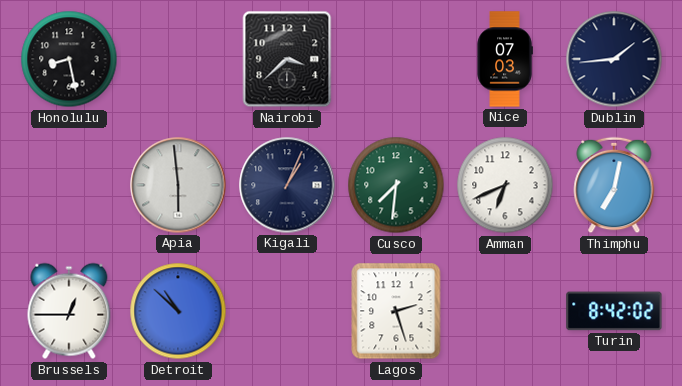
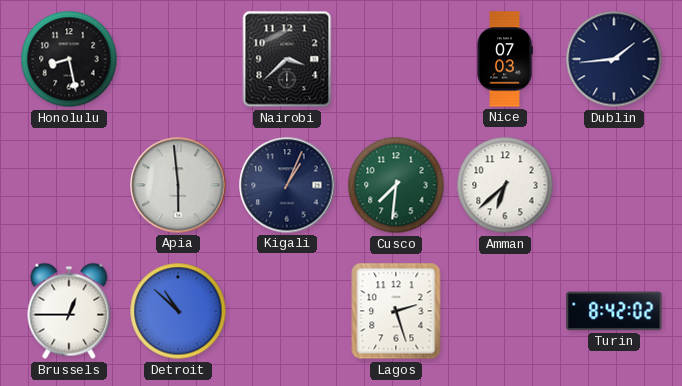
Amman: 6:41 -> 6:38
Thimphu: 7:02 -> none
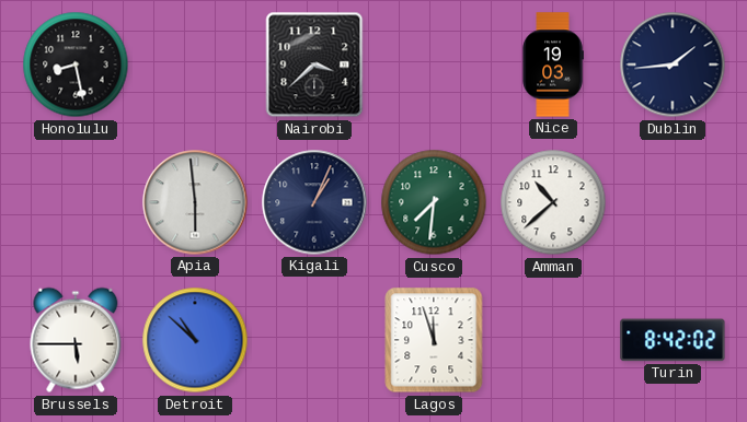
Nice: 07:03 -> 19:03
Amman: 6:38 -> 10:38
Brussels: 12:45 -> 5:45
Lagos: 2:27 -> 11:57
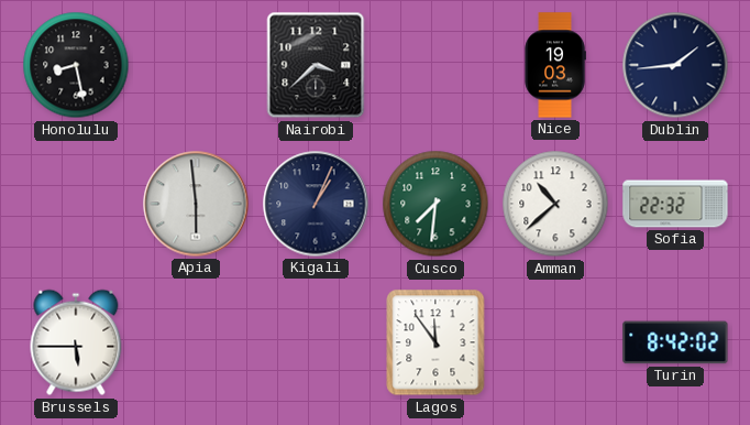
Sofia: none -> 22:32
Detroit: 10:52 -> none
Lagos: 11:57 -> 11:54
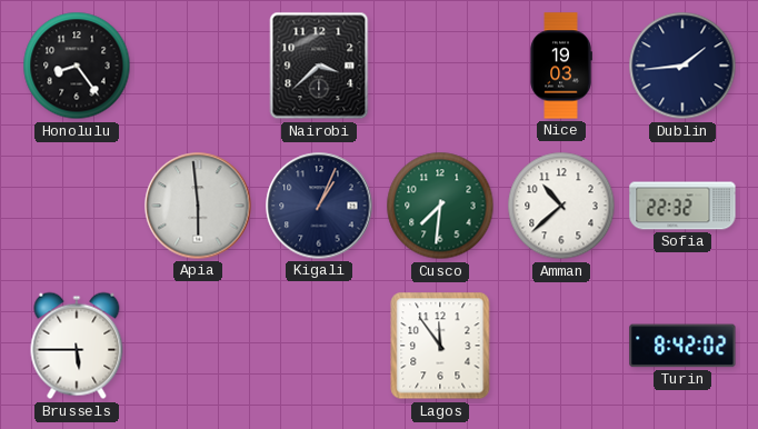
Honolulu: 8:28 -> 8:24
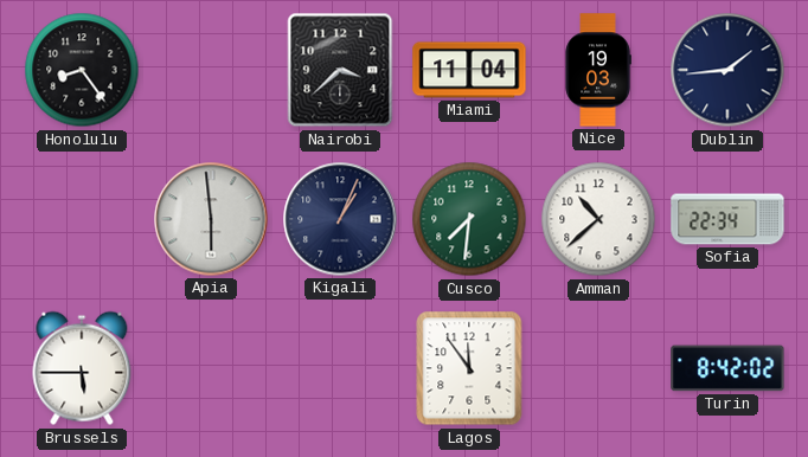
Miami: none -> 11:04
Sofia: 22:32 -> 22:34
